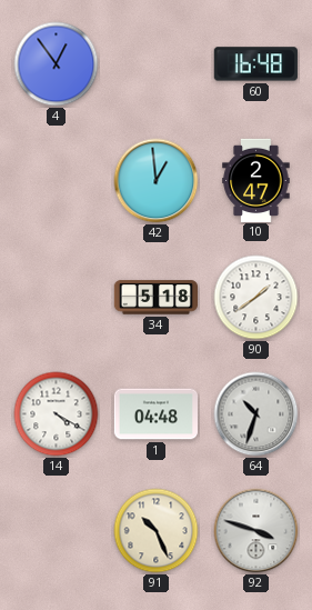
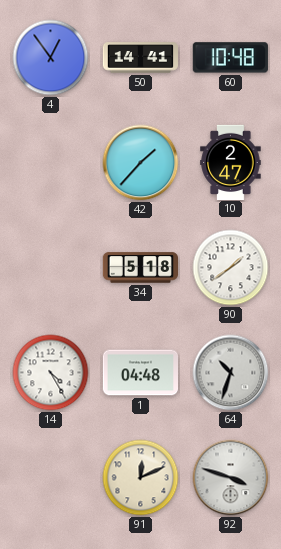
50: none -> 14:41
60: 16:48 -> 10:48
42: 12:59 -> 1:37
14: 4:20 -> 4:25
91: 10:26 -> 12:11
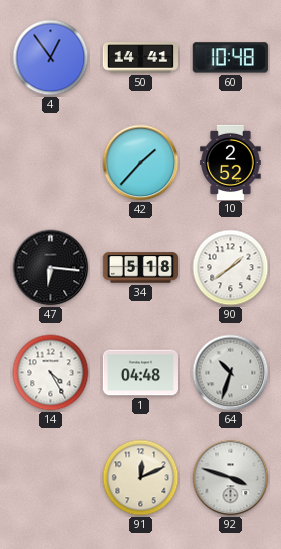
10: 2:47 -> 2:52
47: none -> 6:16
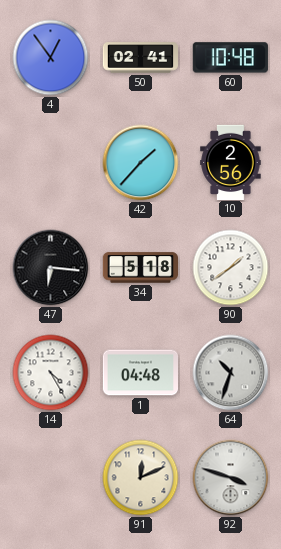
50: 14:41 -> 02:41
10: 2:52 -> 2:56
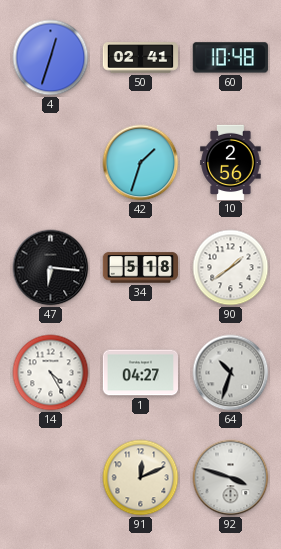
4: 12:54 -> 12:33
42: 1:37 -> 1:33
1: 04:48 -> 04:27
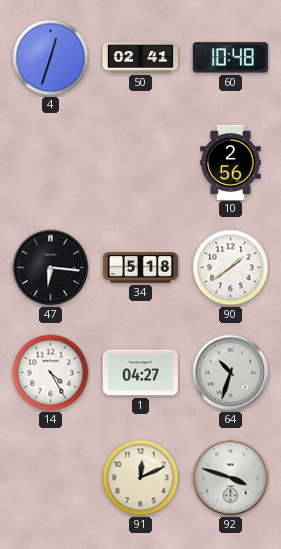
42: 1:33 -> none
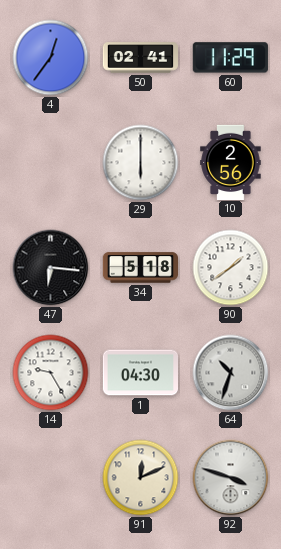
4: 12:33 -> 12:36
60: 10:48 -> 11:29
29: none -> 6:00
14: 4:25 -> 9:25
1: 04:27 -> 04:30
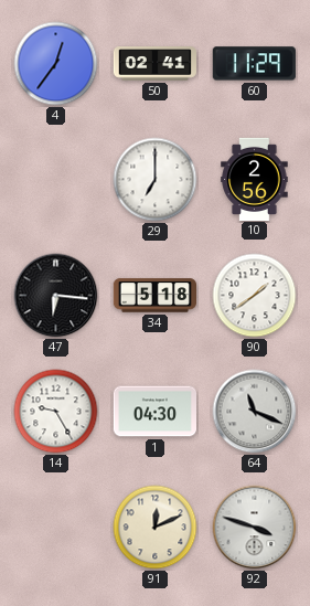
29: 6:00 -> 7:00
64: 10:33 -> 11:19
